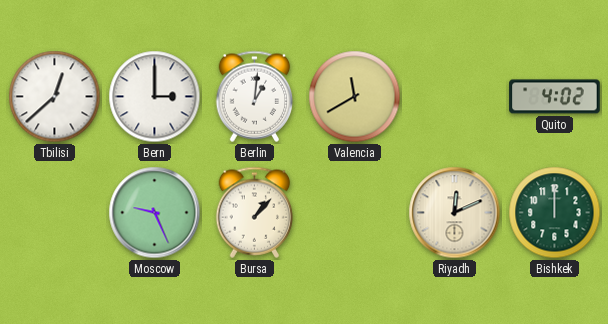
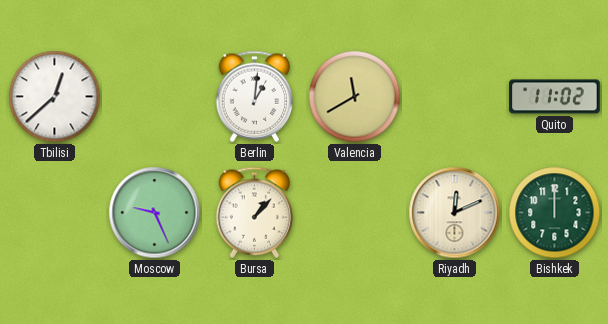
Bern: 3:00 -> none
Quito: 4:02 -> 11:02
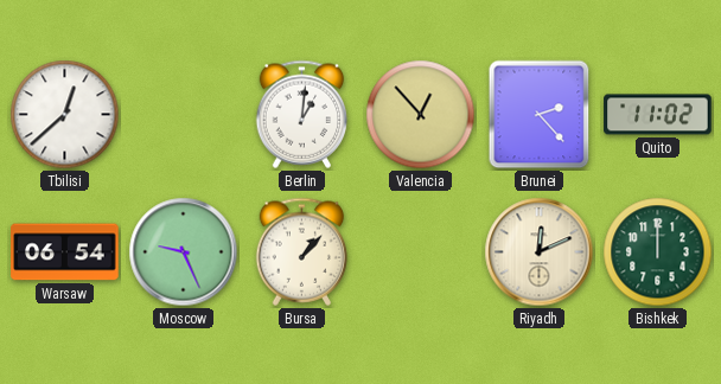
Valencia: 11:40 -> 12:53
Brunei: none -> 2:23
Warsaw: none -> 06:54
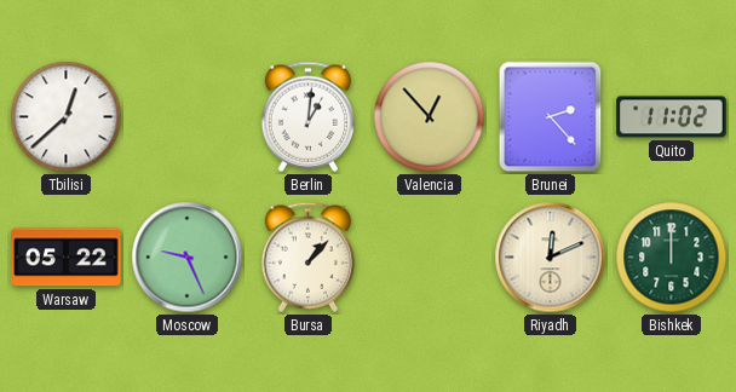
Warsaw: 06:54 -> 05:22
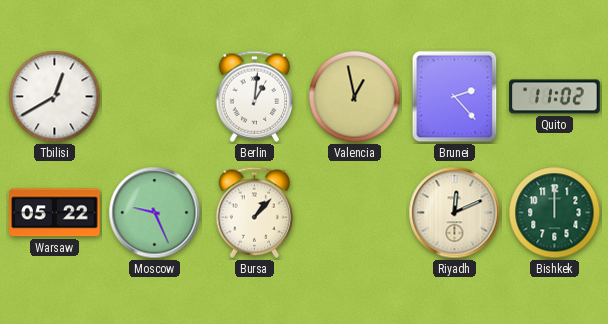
Tbilisi: 12:38 -> 12:40
Valencia: 12:53 -> 12:58
